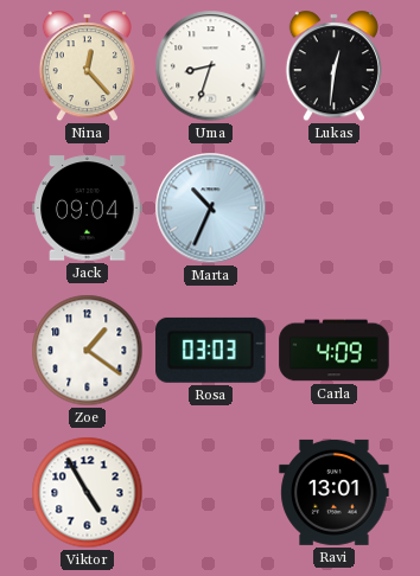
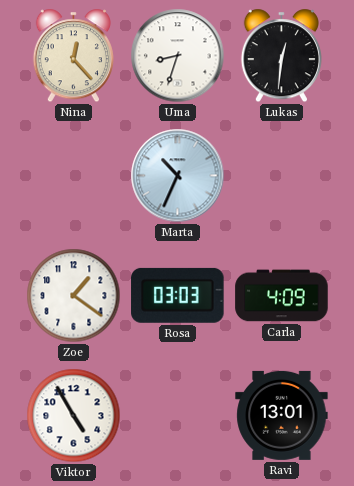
Jack: 09:04 -> none
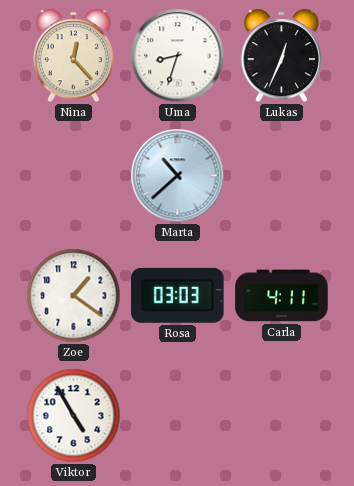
Lukas: 12:31 -> 12:34
Marta: 10:34 -> 10:38
Carla: 4:09 -> 4:11
Ravi: 13:01 -> none
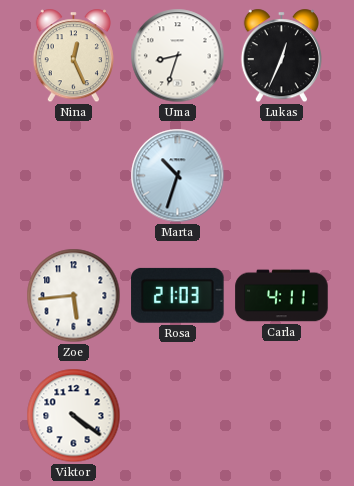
Nina: 12:23 -> 12:26
Marta: 10:38 -> 10:33
Zoe: 1:21 -> 5:44
Rosa: 03:03 -> 21:03
Viktor: 4:55 -> 4:21
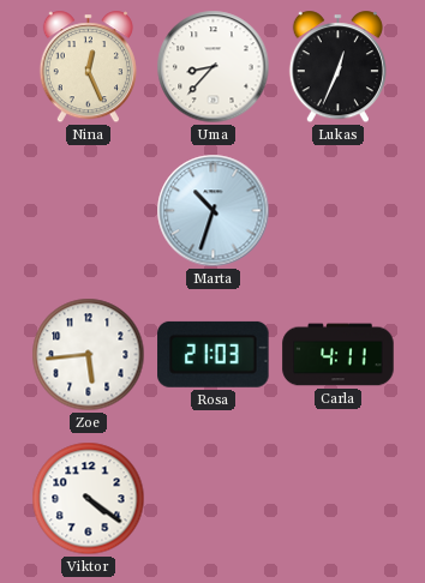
Uma: 8:33 -> 8:37
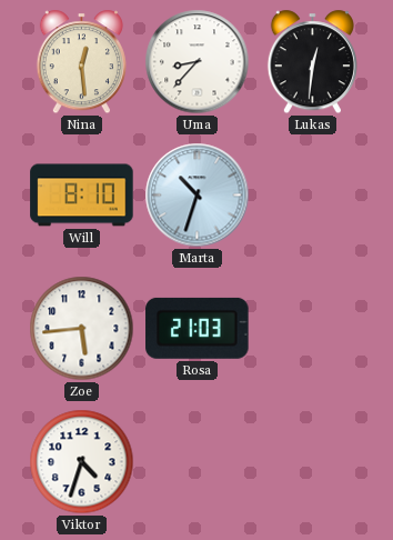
Nina: 12:26 -> 12:29
Lukas: 12:34 -> 12:31
Will: none -> 8:10
Carla: 4:11 -> none
Viktor: 4:21 -> 4:33
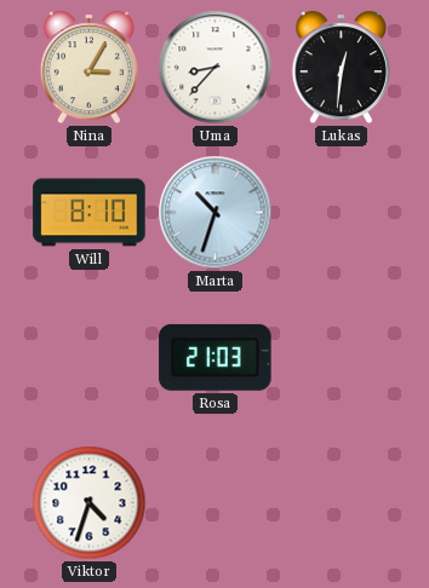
Nina: 12:29 -> 3:05
Zoe: 5:44 -> none
